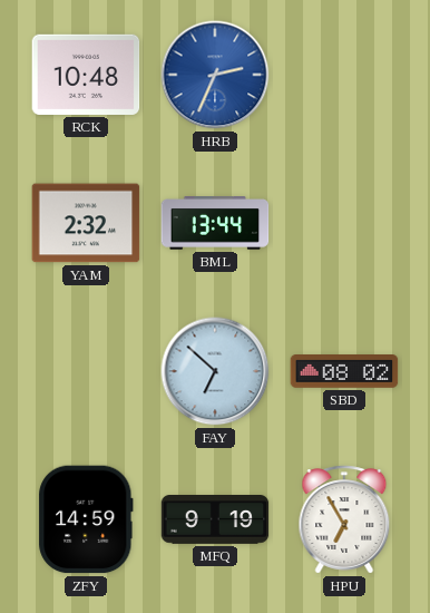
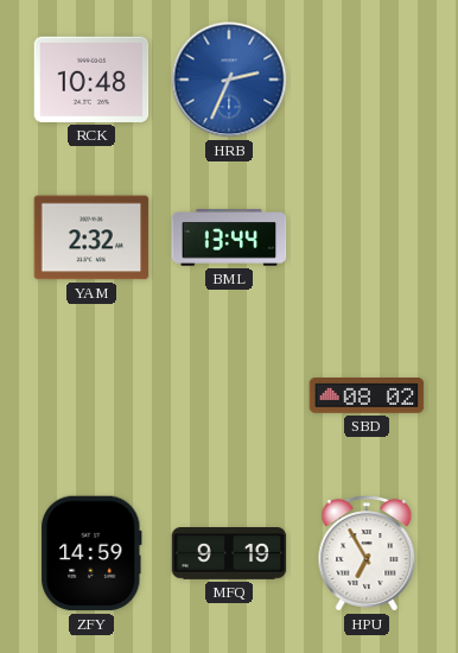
FAY: 6:52 -> none
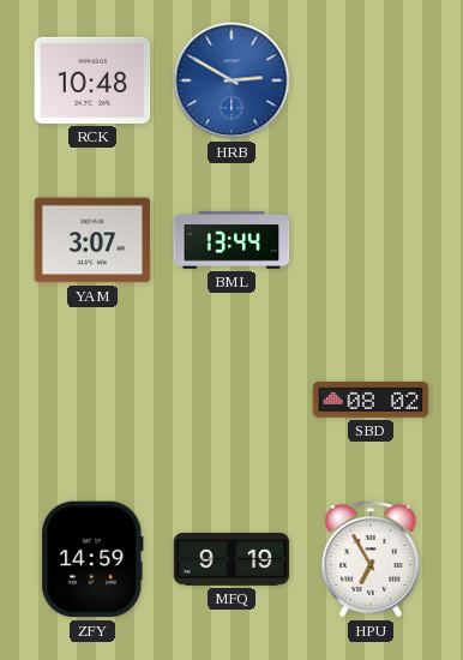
HRB: 2:34 -> 2:50
YAM: 2:32 -> 3:07
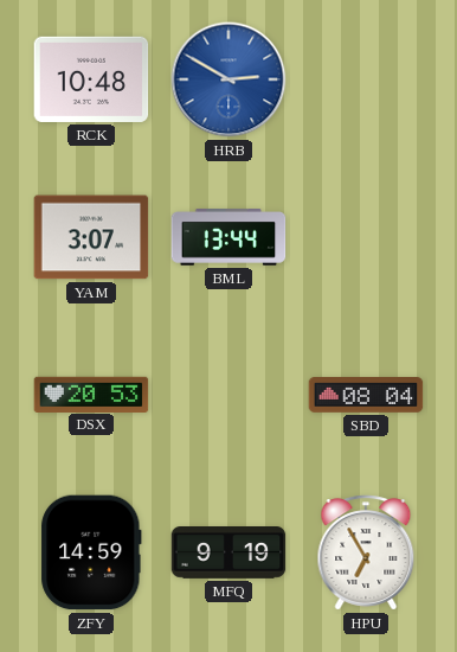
DSX: none -> 20:53
SBD: 08:02 -> 08:04
